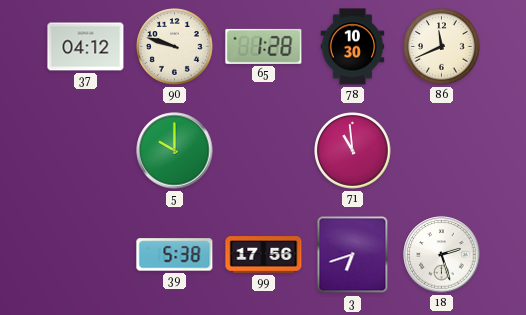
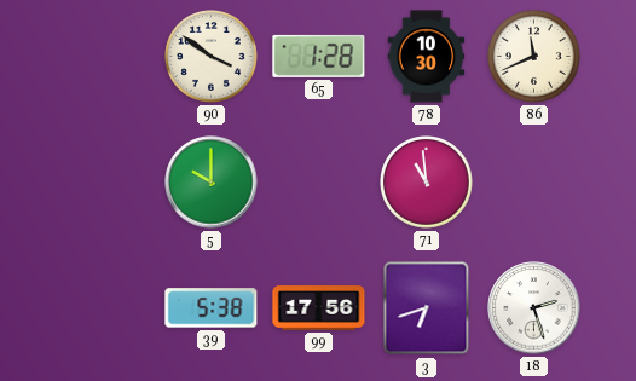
37: 04:12 -> none
90: 9:48 -> 3:51
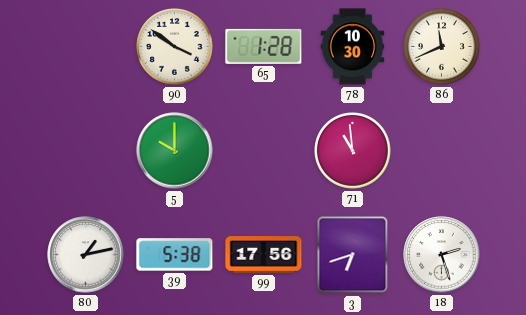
80: none -> 1:13
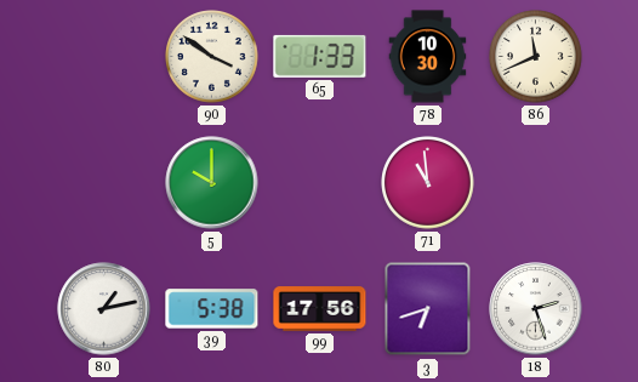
65: 1:28 -> 1:33
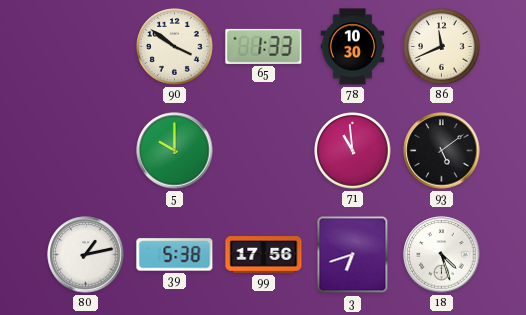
93: none -> 5:09
18: 2:27 -> 4:27
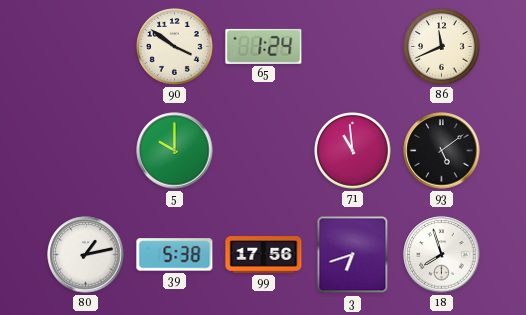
65: 1:33 -> 1:24
78: 10:30 -> none
18: 4:27 -> 7:57
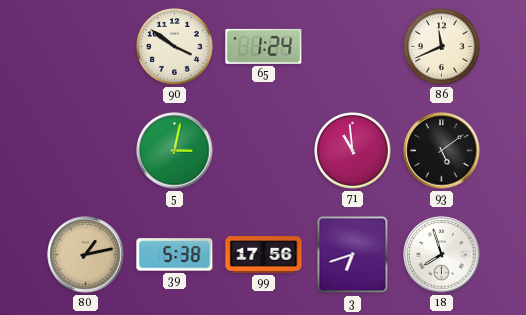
5: 10:00 -> 3:02
80 dial: white -> champagne
